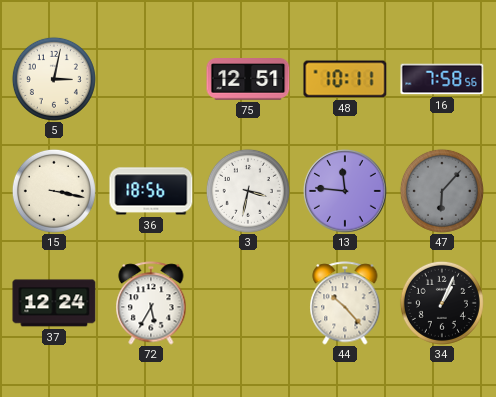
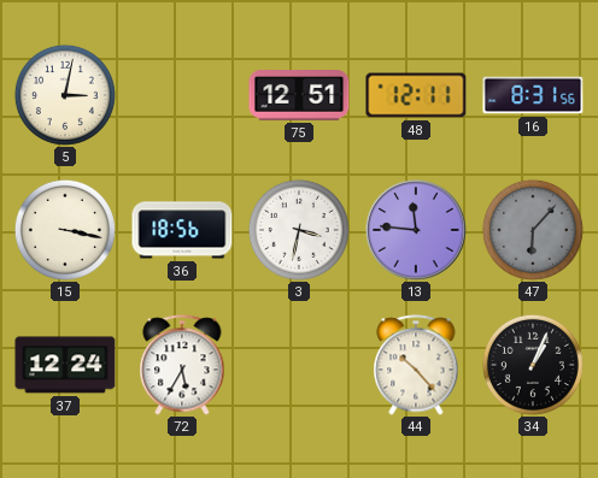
48: 10:11 -> 12:11
16: 7:58 -> 8:31
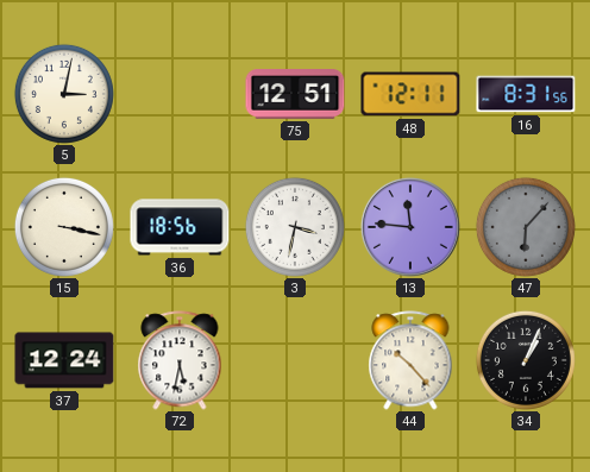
72: 5:35 -> 5:32
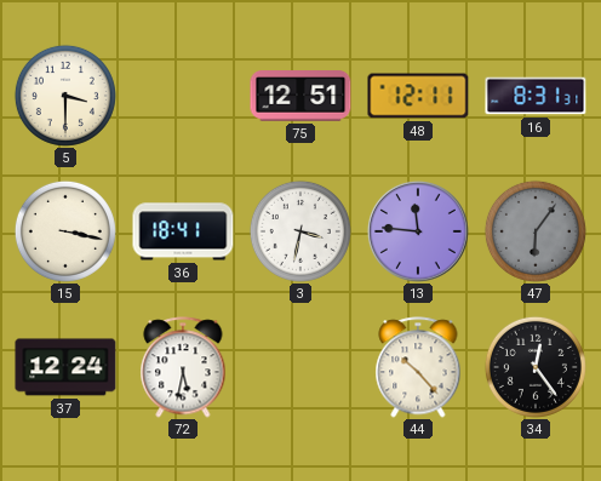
5: 3:02 -> 3:30
16: 8:31:56 -> 8:31:31
36: 18:56 -> 18:41
47: 6:07 -> 6:06
34: 1:04 -> 12:24
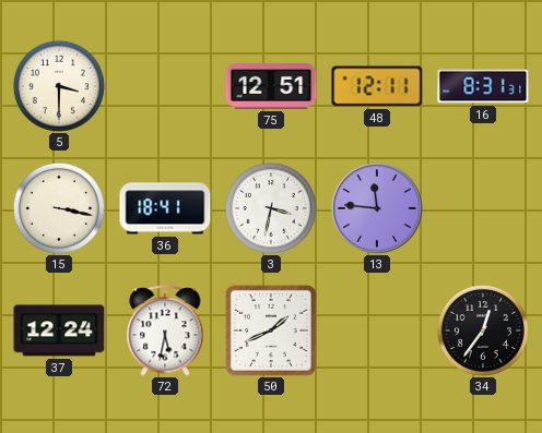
47: 6:06 -> none
50: none -> 1:41
44: 10:23 -> none
34: 12:24 -> 12:36
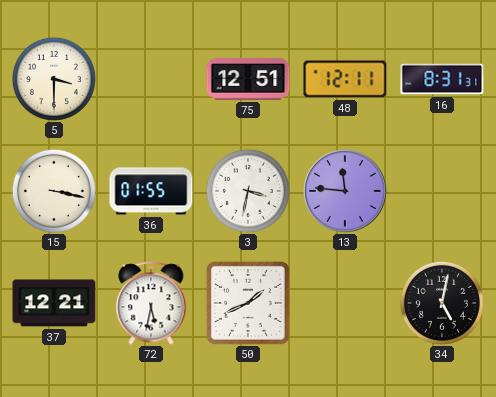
36: 18:41 -> 01:55
37: 12:24 -> 12:21
34: 12:36 -> 5:02
